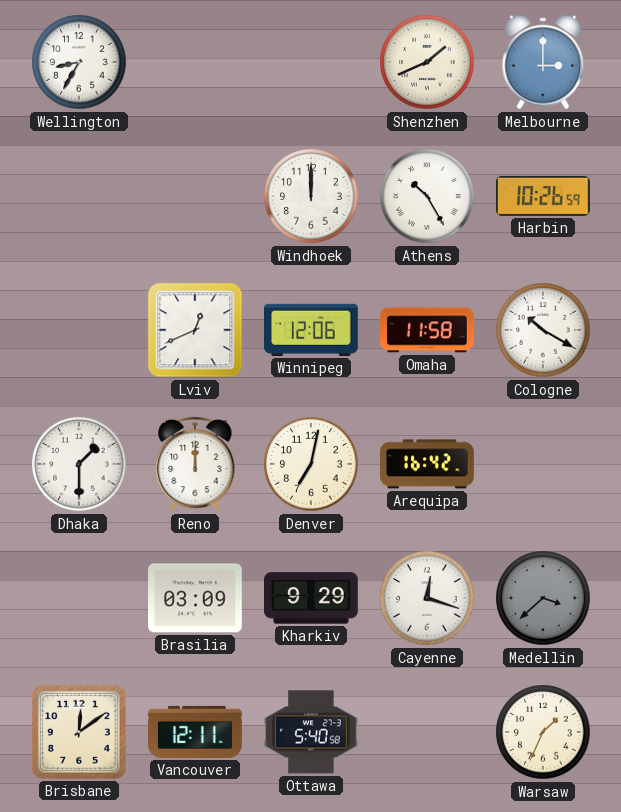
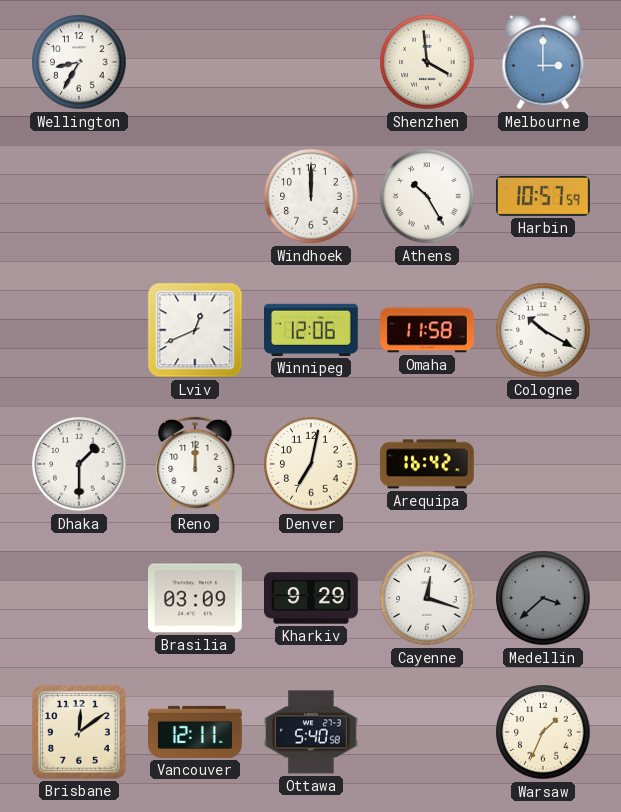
Shenzhen: 1:41 -> 3:59
Harbin: 10:26 -> 10:57
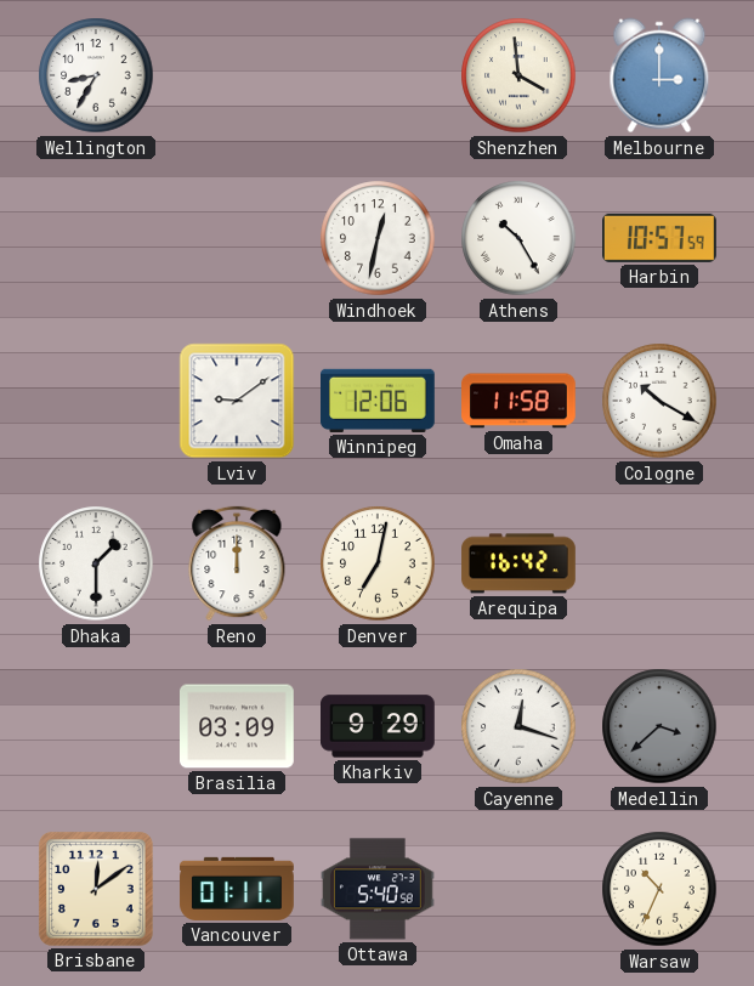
Windhoek: 12:00 -> 12:32
Lviv: 12:41 -> 9:09
Vancouver: 12:11 -> 01:11
Warsaw: 1:34 -> 10:34
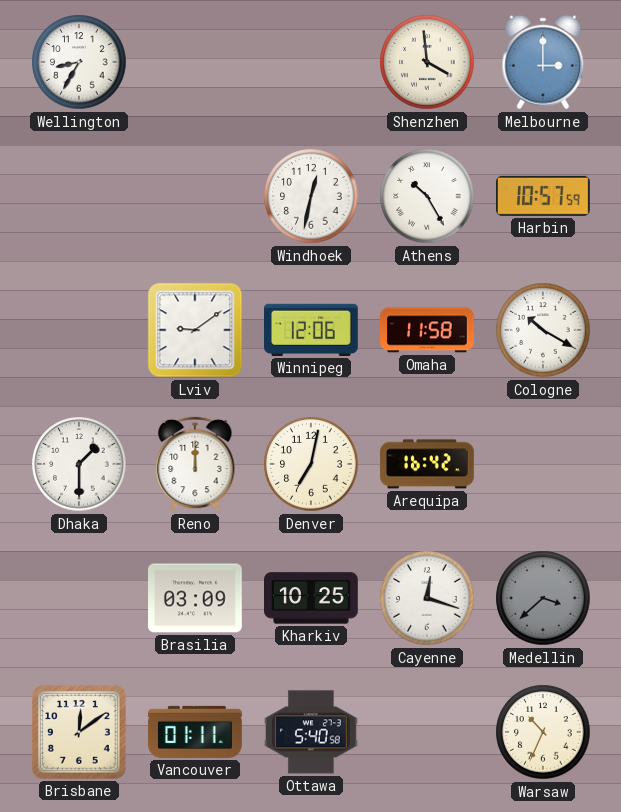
Kharkiv: 9:29 -> 10:25
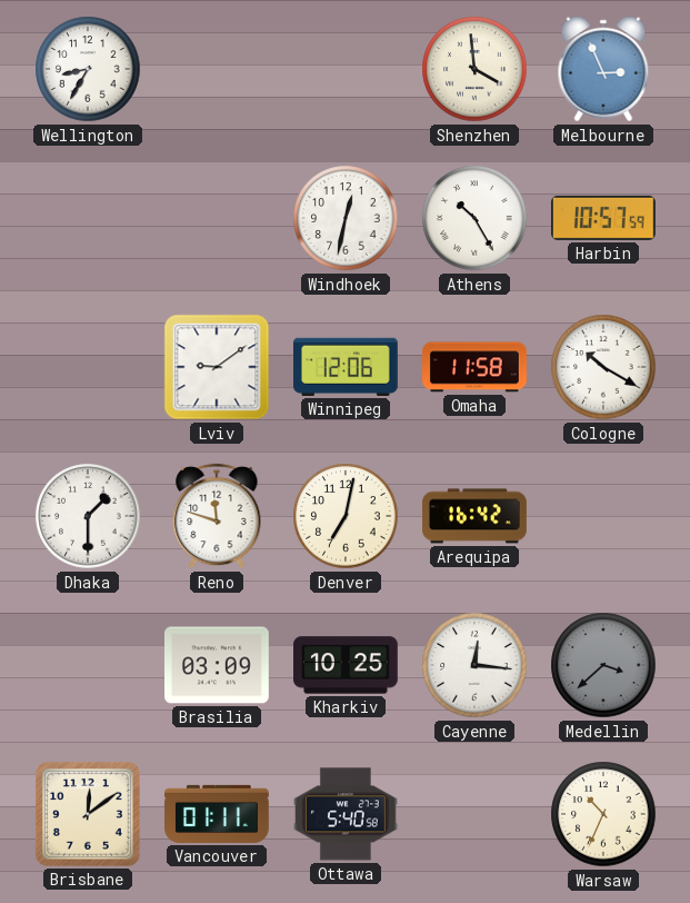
Melbourne: 3:00 -> 2:56
Reno: 12:00 -> 11:48
Cayenne: 12:18 -> 12:16
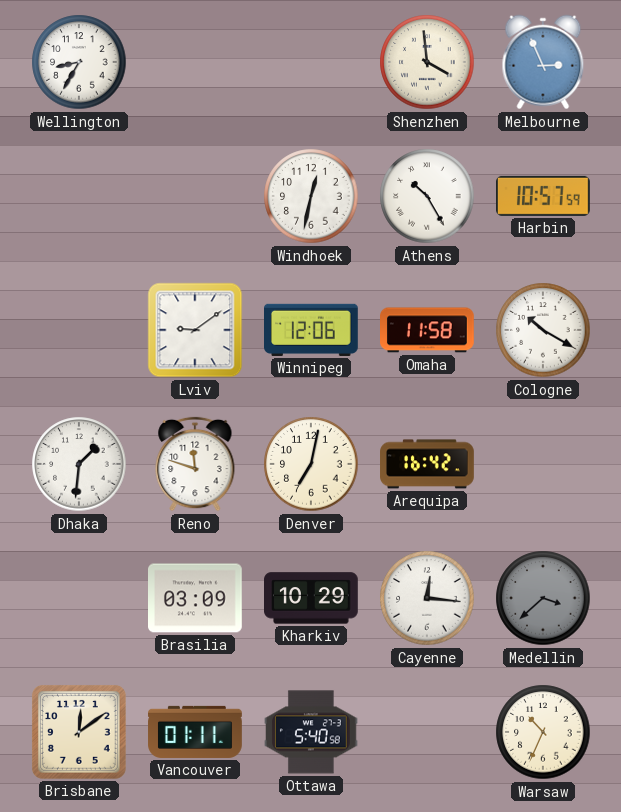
Dhaka: 1:30 -> 1:31
Kharkiv: 10:25 -> 10:29
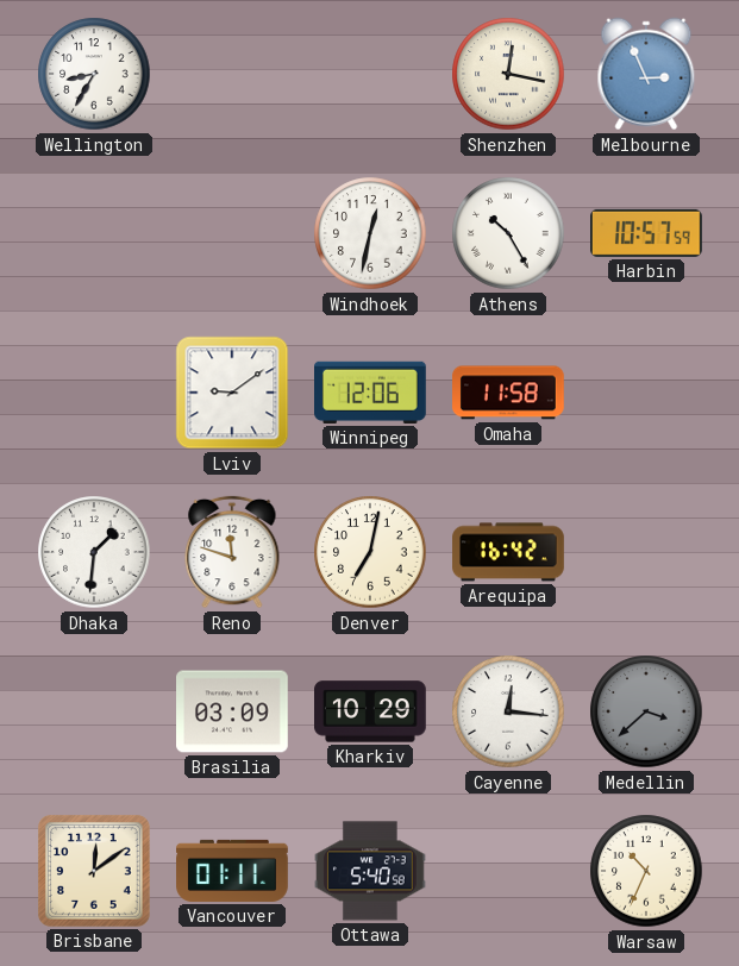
Shenzhen: 3:59 -> 12:17
Cologne: 10:20 -> none
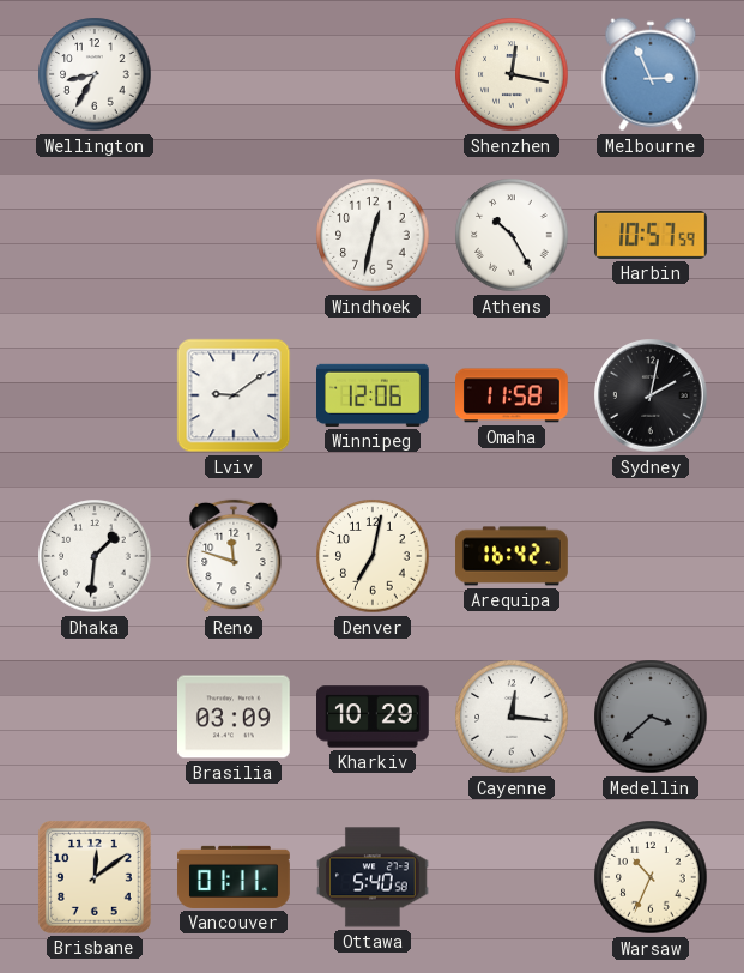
Sydney: none -> 2:02
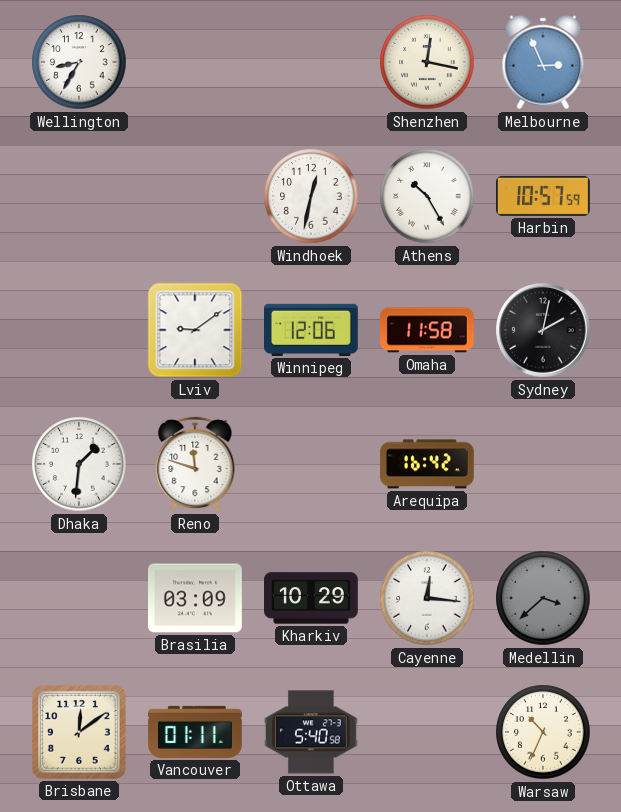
Denver: 7:02 -> none
